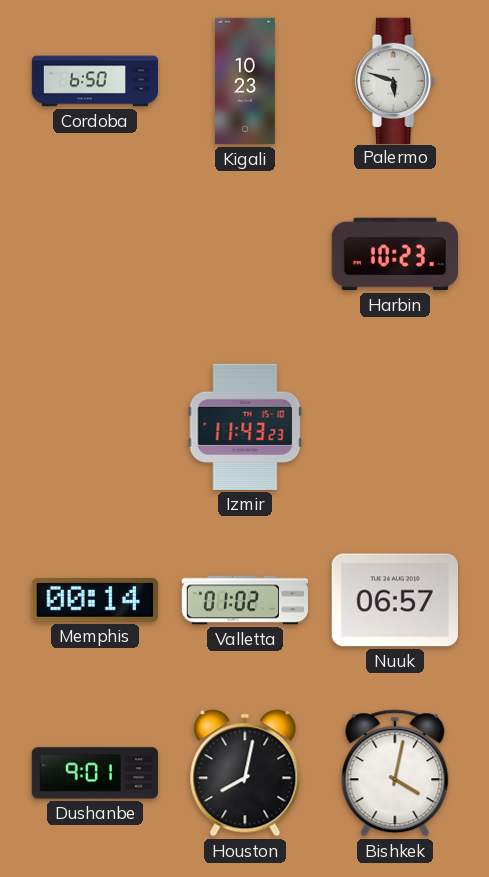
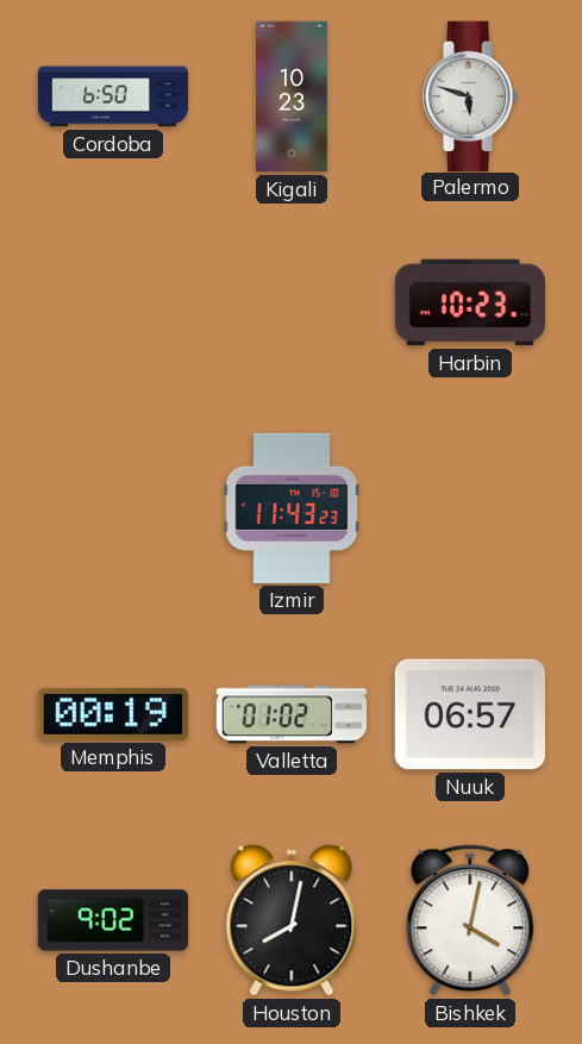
Memphis: 00:14 -> 00:19
Dushanbe: 9:01 -> 9:02
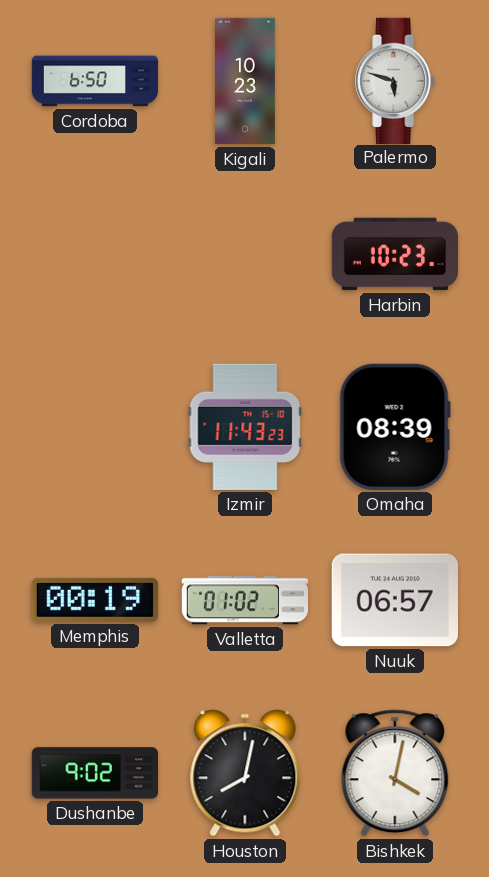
Omaha: none -> 08:39
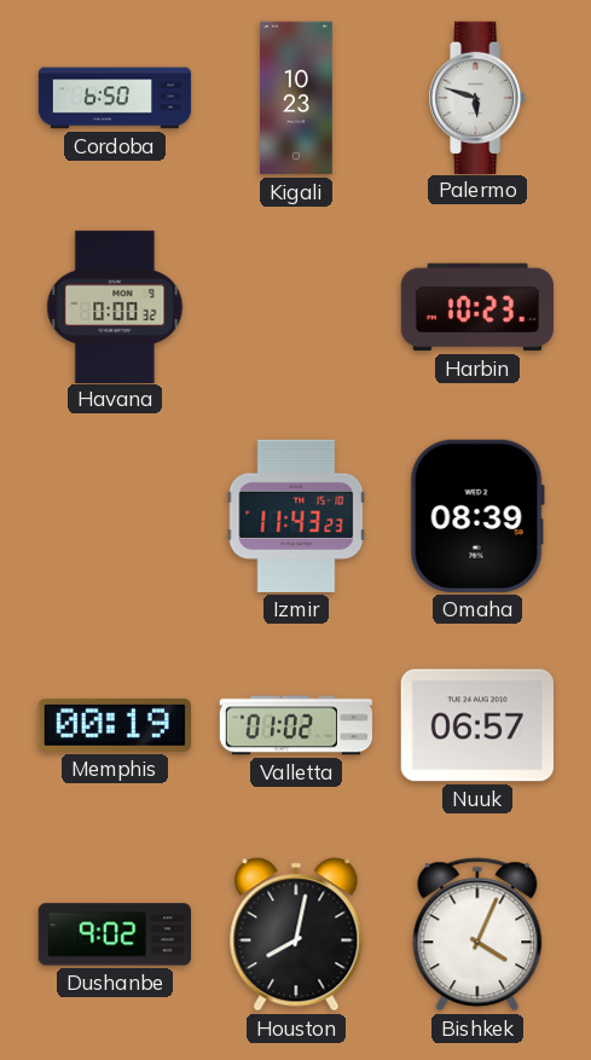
Havana: none -> 0:00
Bishkek: 4:02 -> 4:04
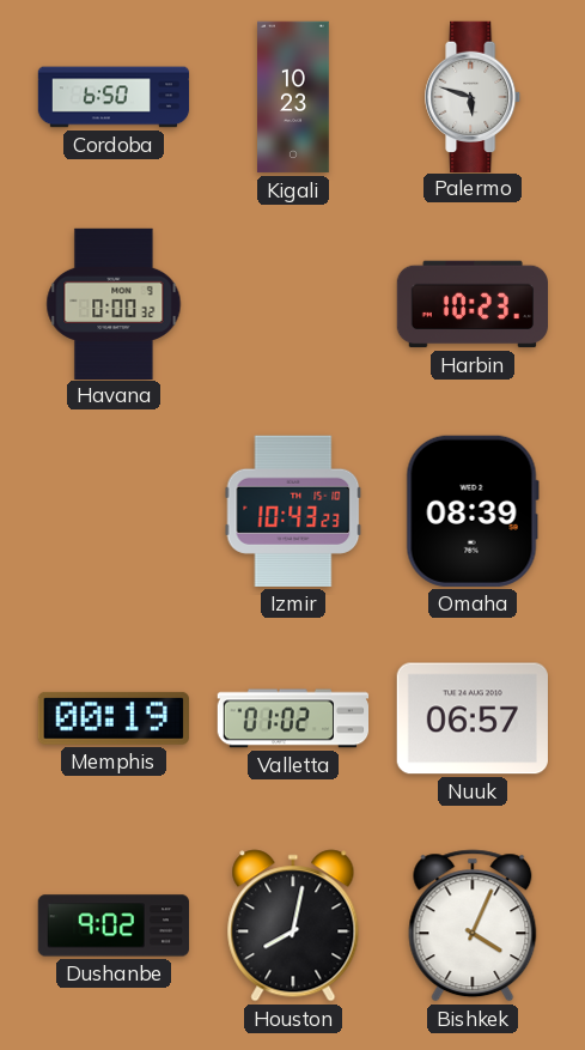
Izmir: 11:43 -> 10:43
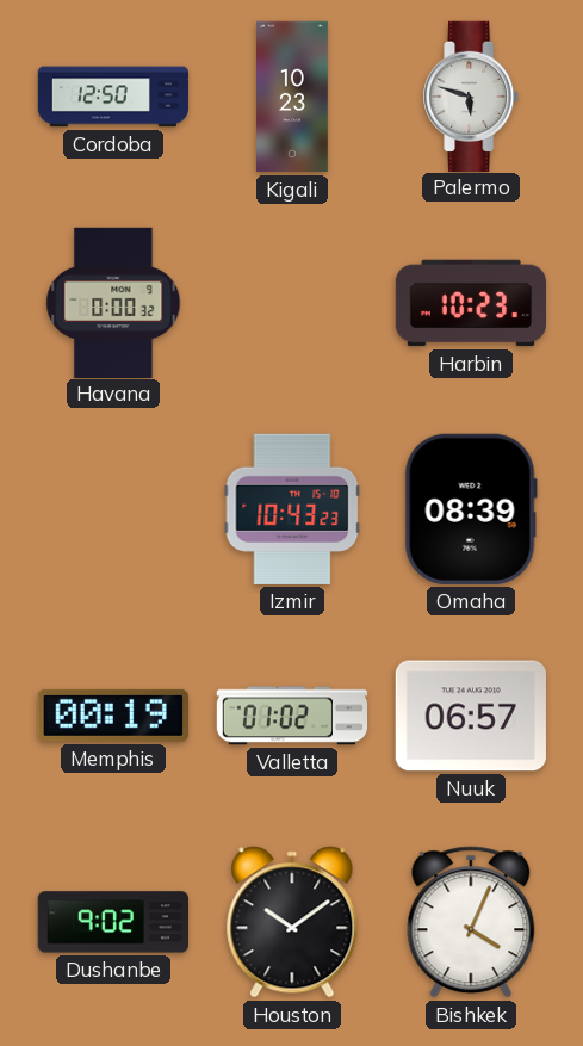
Cordoba: 6:50 -> 12:50
Houston: 8:02 -> 10:09
